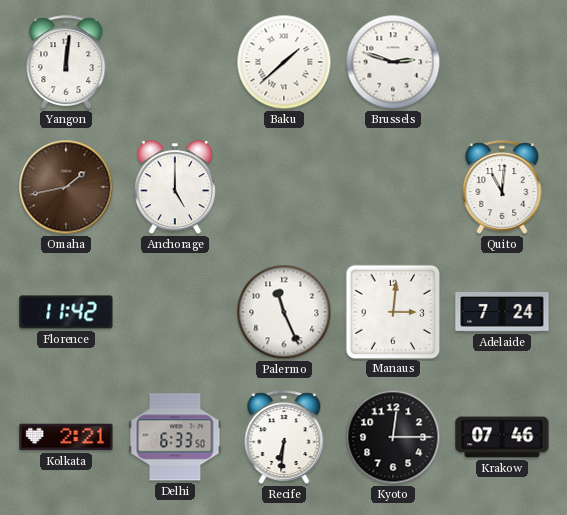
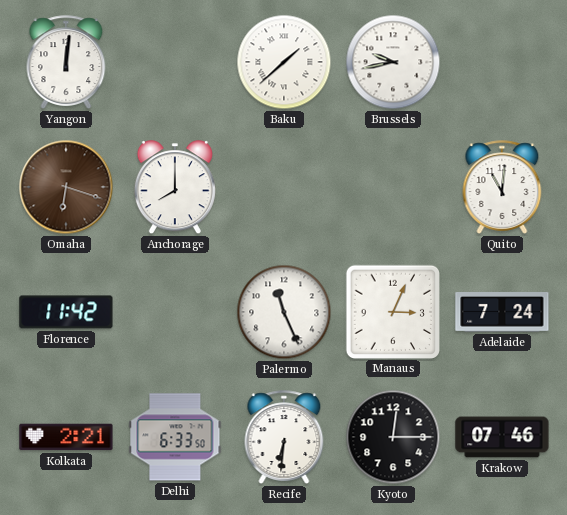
Brussels: 2:48 -> 9:43
Omaha: 1:43 -> 6:18
Anchorage: 5:00 -> 8:00
Manaus: 3:01 -> 3:04
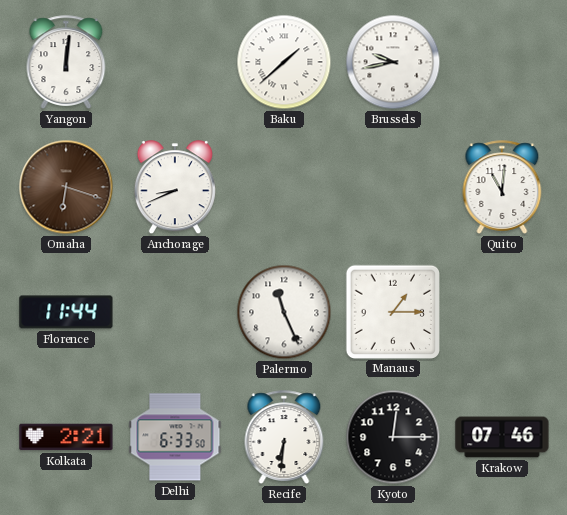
Anchorage: 8:00 -> 8:41
Florence: 11:42 -> 11:44
Manaus: 3:04 -> 1:15
Adelaide: 7:24 -> none
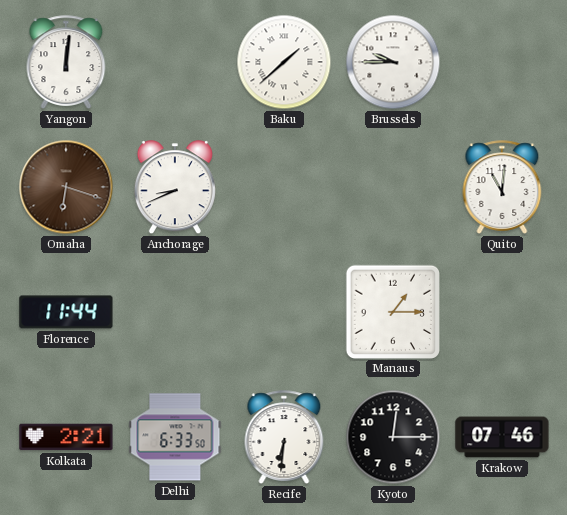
Brussels: 9:43 -> 9:45
Palermo: 11:26 -> none
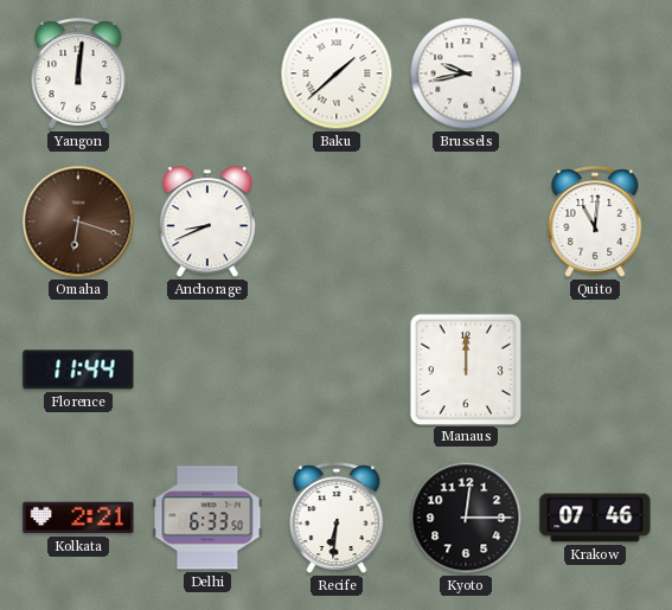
Brussels: 9:45 -> 9:43
Manaus: 1:15 -> 12:00
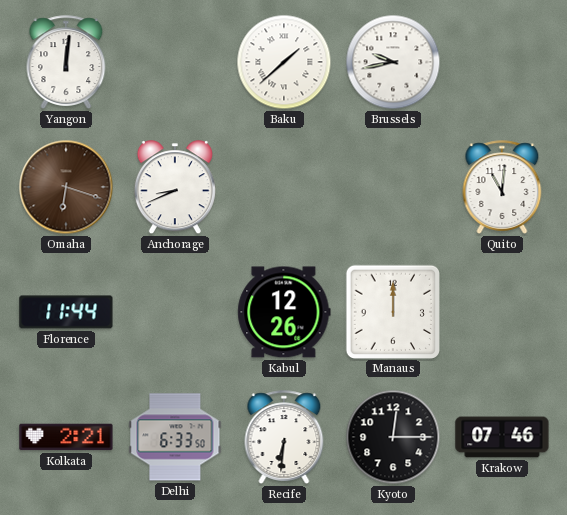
Kabul: none -> 12:26
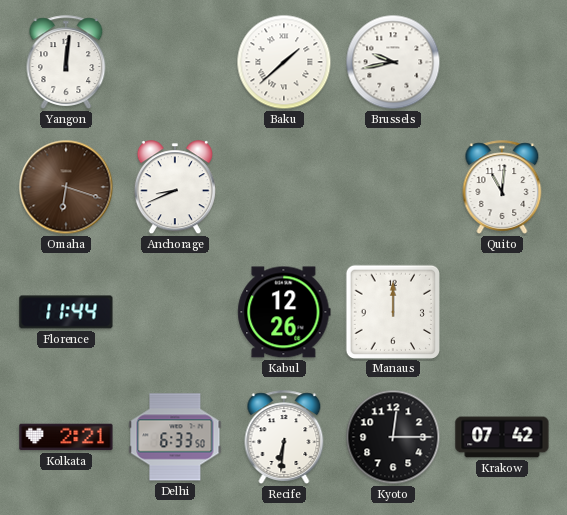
Krakow: 07:46 -> 07:42
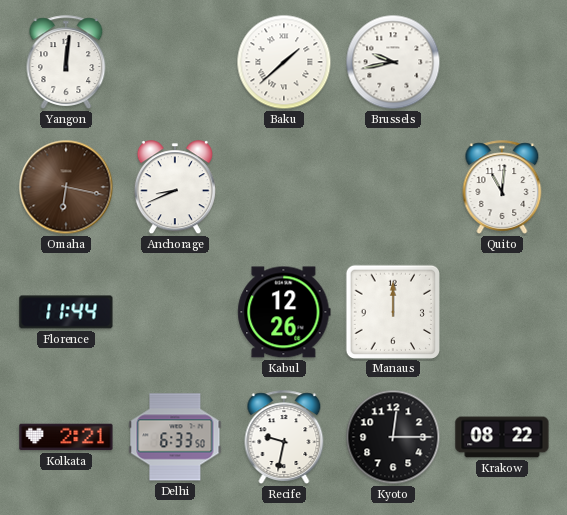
Omaha: 6:18 -> 6:17
Recife: 6:31 -> 9:32
Krakow: 07:42 -> 08:22
